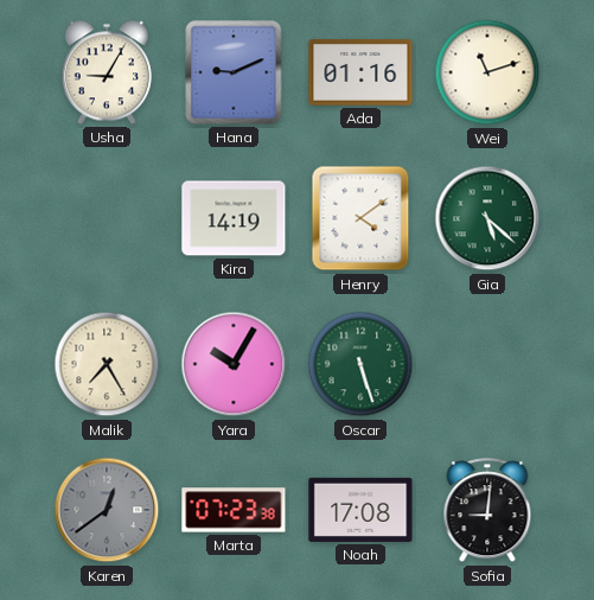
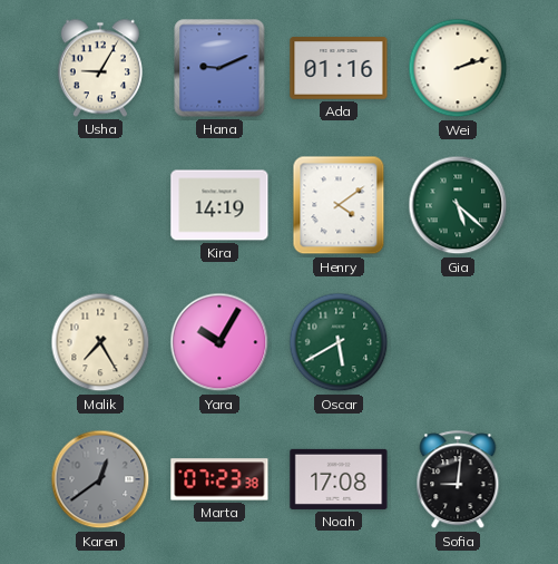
Wei: 11:12 -> 2:12
Oscar: 5:27 -> 5:40
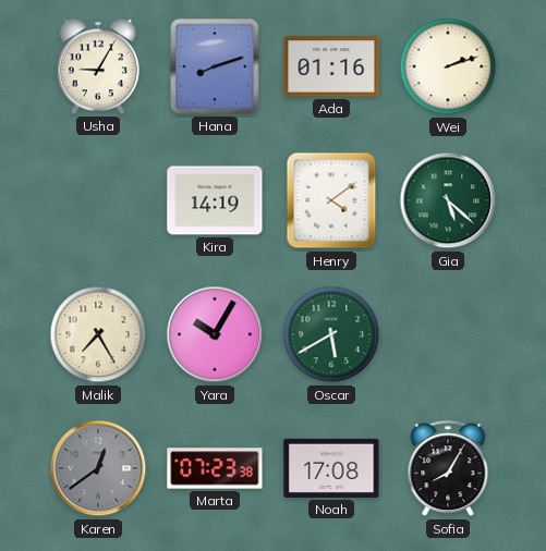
Hana: 9:11 -> 8:12
Sofia: 9:01 -> 8:05
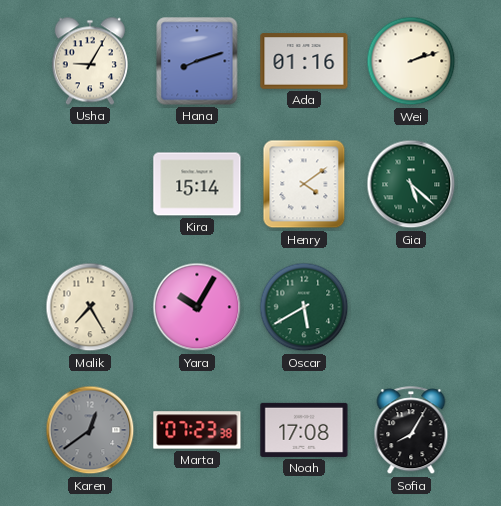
Kira: 14:19 -> 15:14
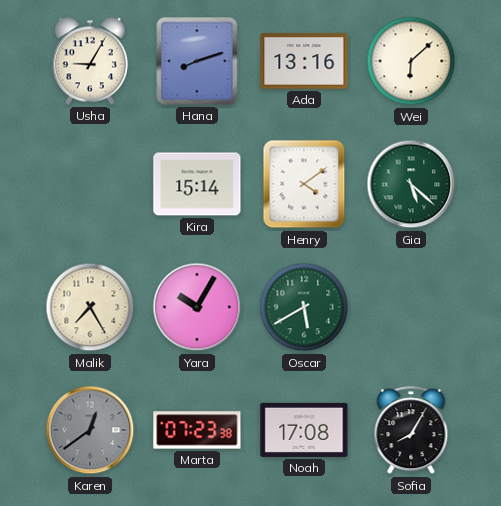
Ada: 01:16 -> 13:16
Wei: 2:12 -> 6:08
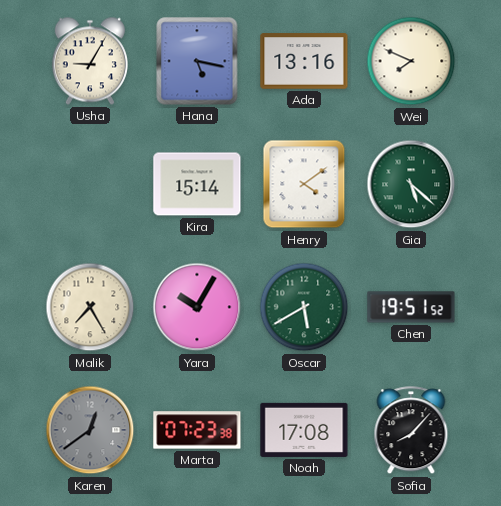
Hana: 8:12 -> 5:17
Wei: 6:08 -> 7:49
Chen: none -> 19:51
Sofia: 8:05 -> 8:07
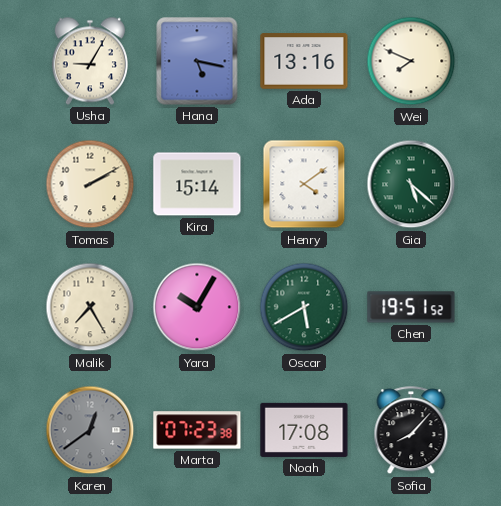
Tomas: none -> 2:10
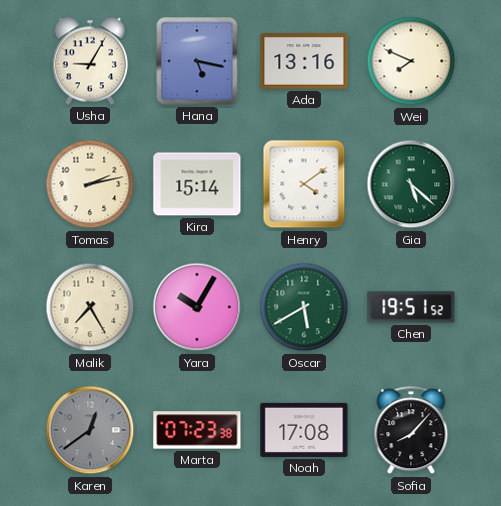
Tomas: 2:10 -> 2:13
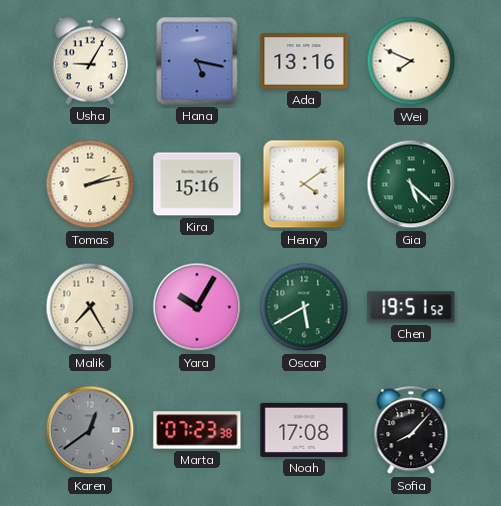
Kira: 15:14 -> 15:16
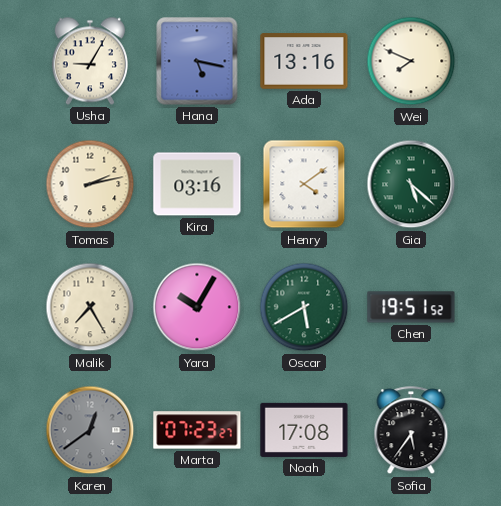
Kira: 15:16 -> 03:16
Marta: 07:23:38 -> 07:23:27
Sofia: 8:07 -> 5:36
